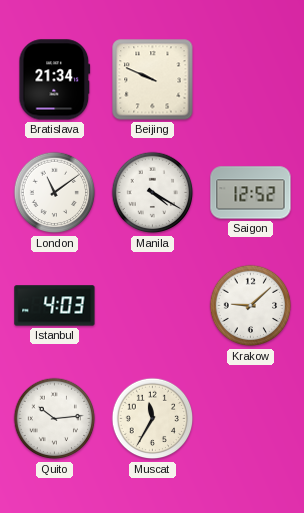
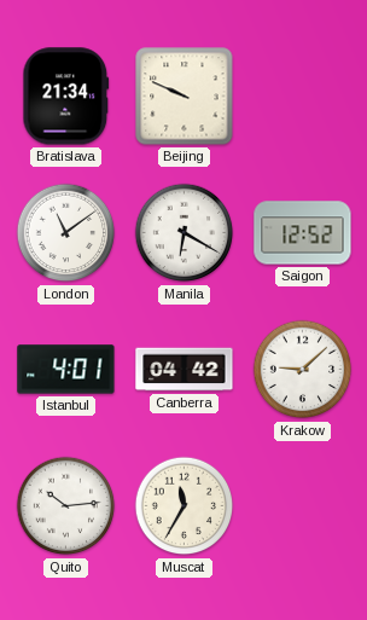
Manila: 4:20 -> 6:20
Istanbul: 4:03 -> 4:01
Canberra: none -> 04:42
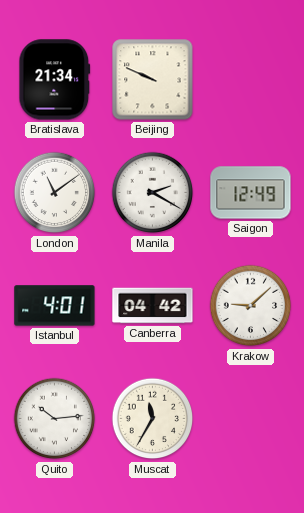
Manila: 6:20 -> 2:20
Saigon: 12:52 -> 12:49
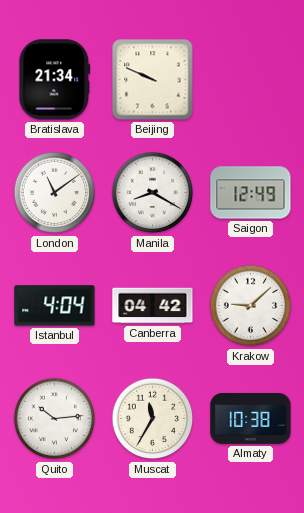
Manila: 2:20 -> 8:20
Istanbul: 4:01 -> 4:04
Almaty: none -> 10:38
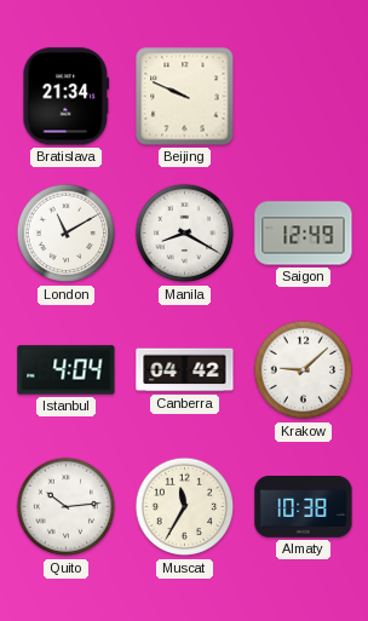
London: 11:09 -> 11:10
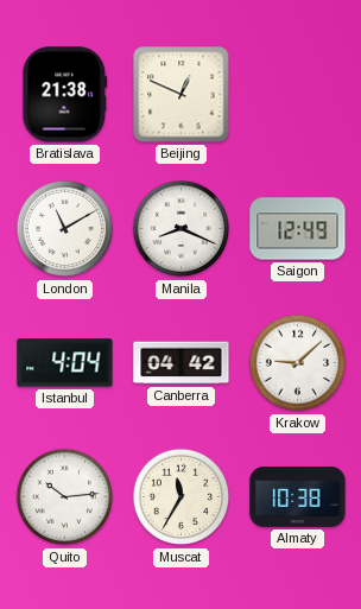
Bratislava: 21:34 -> 21:38
Beijing: 9:49 -> 12:49
Manila: 8:20 -> 8:19
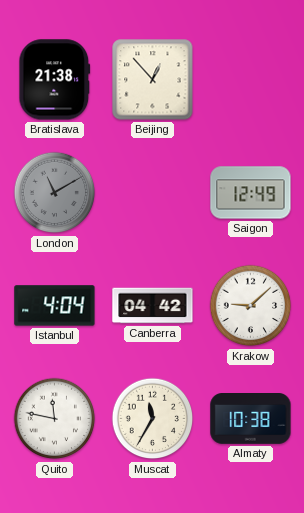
Beijing: 12:49 -> 12:53
London dial: white -> grey
Manila: 8:19 -> none
Quito: 10:14 -> 11:47
